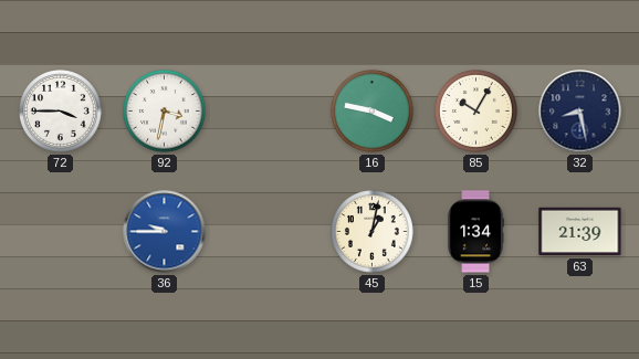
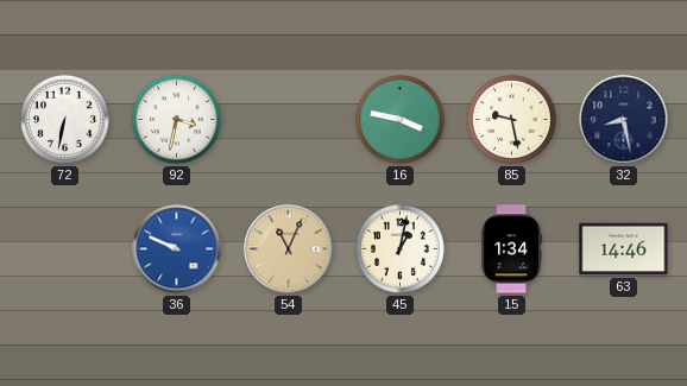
72: 3:45 -> 6:32
85: 10:05 -> 9:28
36: 9:45 -> 9:49
54: none -> 11:04
63: 21:39 -> 14:46
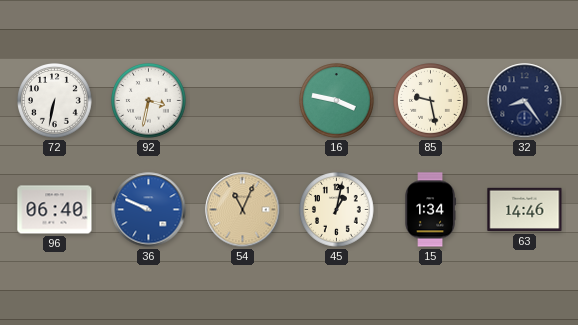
32: 8:28 -> 8:24
96: none -> 06:40
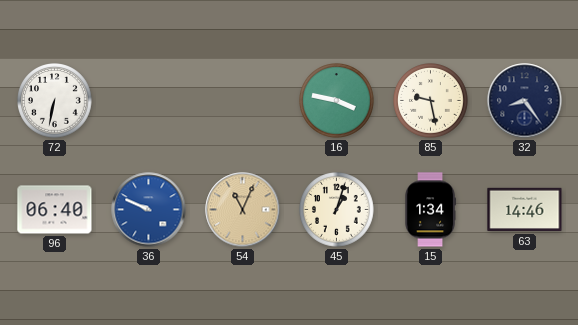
92: 3:32 -> none
45: 1:02 -> 1:03
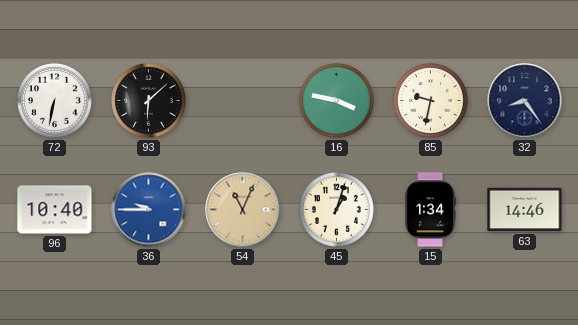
93: none -> 6:08
85: 9:28 -> 9:32
96: 06:40 -> 10:40
36: 9:49 -> 9:45
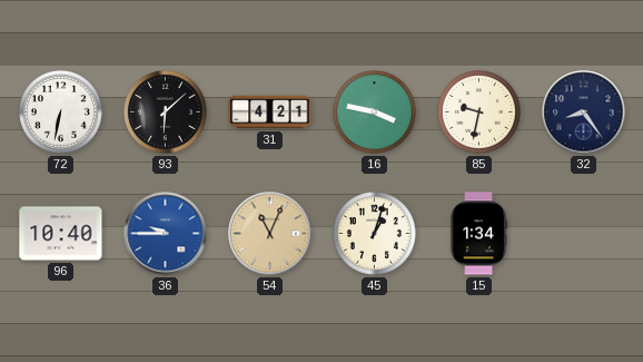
31: none -> 4:21
63: 14:46 -> none
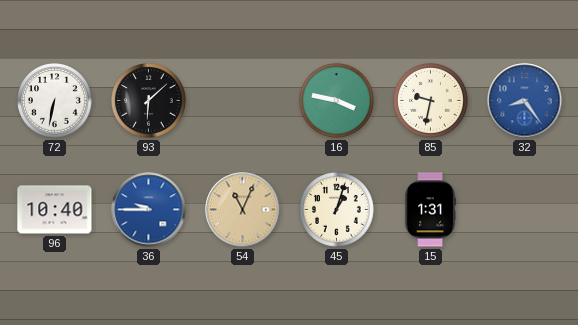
31: 4:21 -> none
32 dial: navy -> blue
15: 1:34 -> 1:31
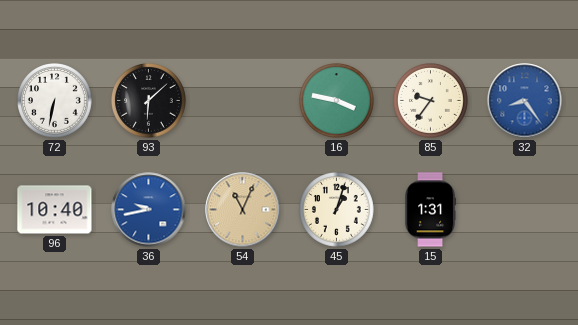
85: 9:32 -> 9:36
36: 9:45 -> 9:43
